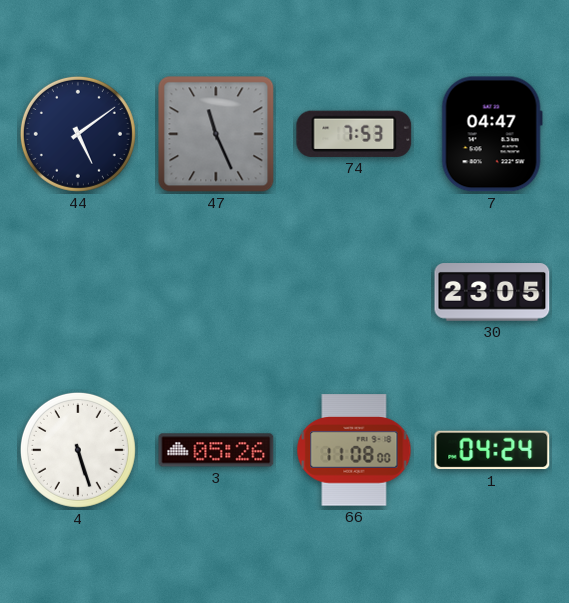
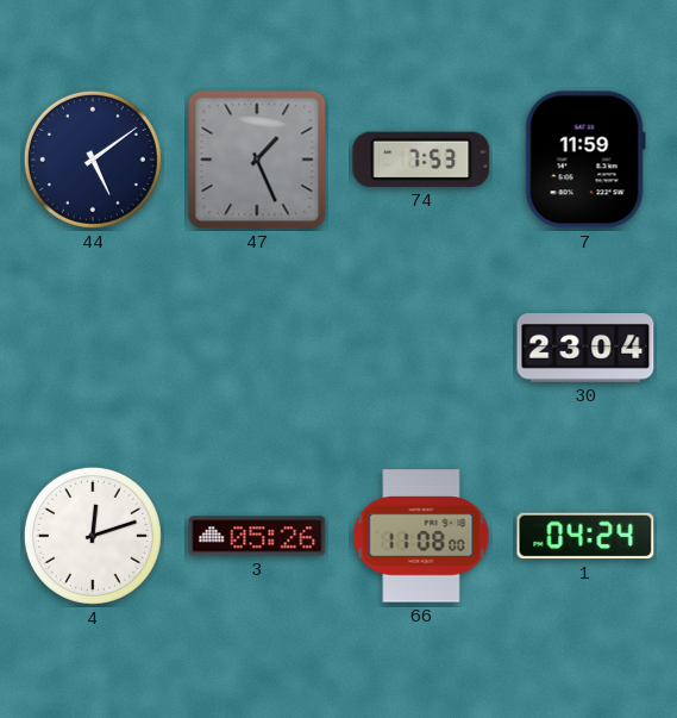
47: 11:26 -> 1:26
7: 04:47 -> 11:59
30: 23:05 -> 23:04
4: 5:27 -> 12:12
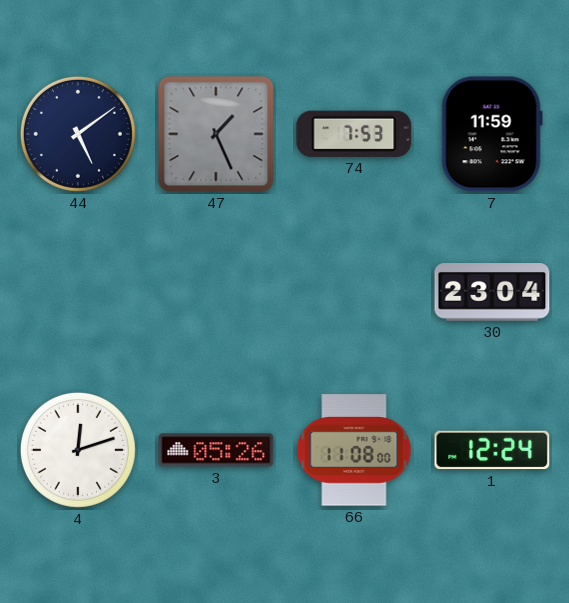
1: 04:24 -> 12:24
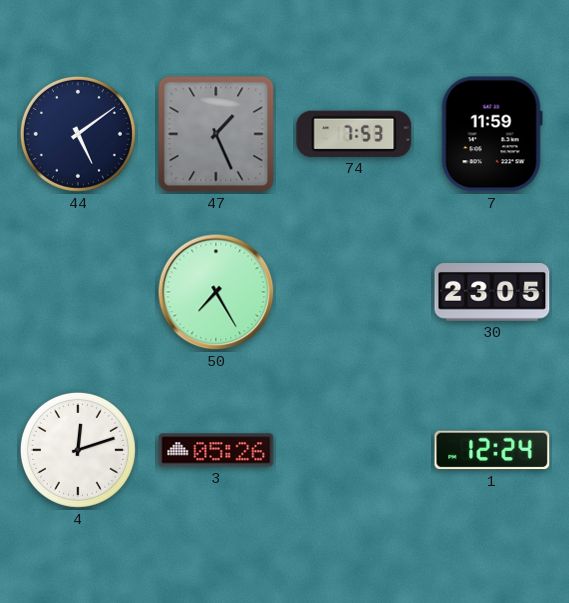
50: none -> 7:25
30: 23:04 -> 23:05
66: 11:08 -> none
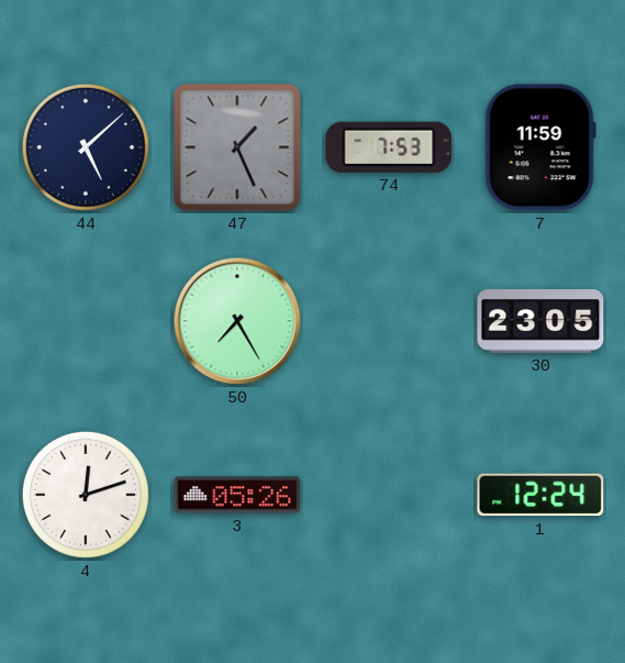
44: 5:09 -> 5:08
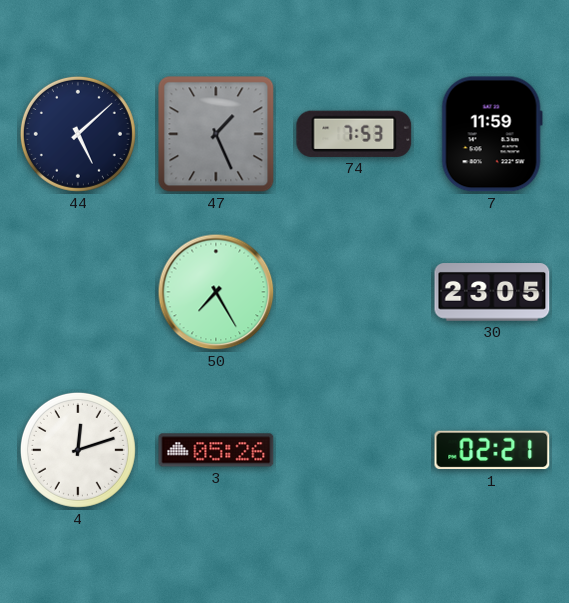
1: 12:24 -> 02:21
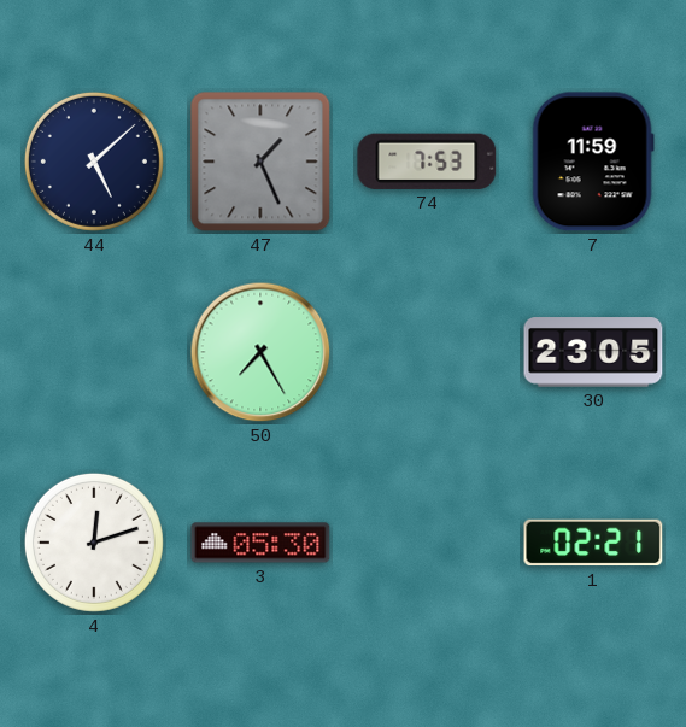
3: 05:26 -> 05:30
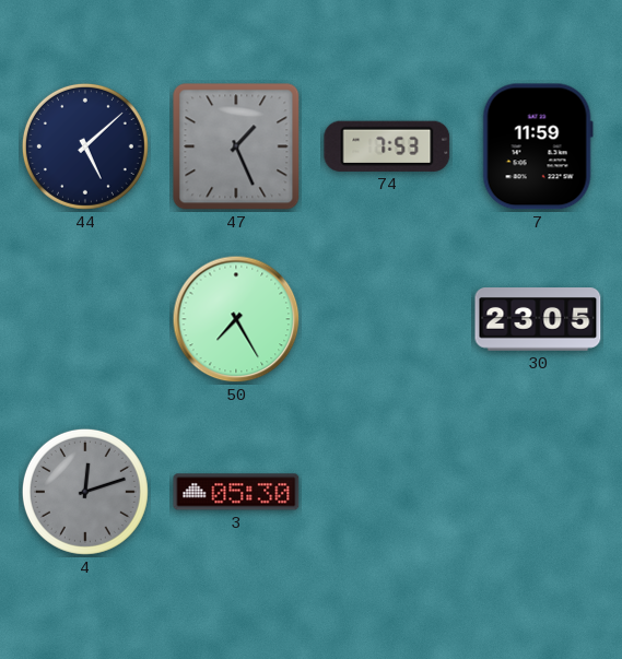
4 dial: white -> grey
1: 02:21 -> none
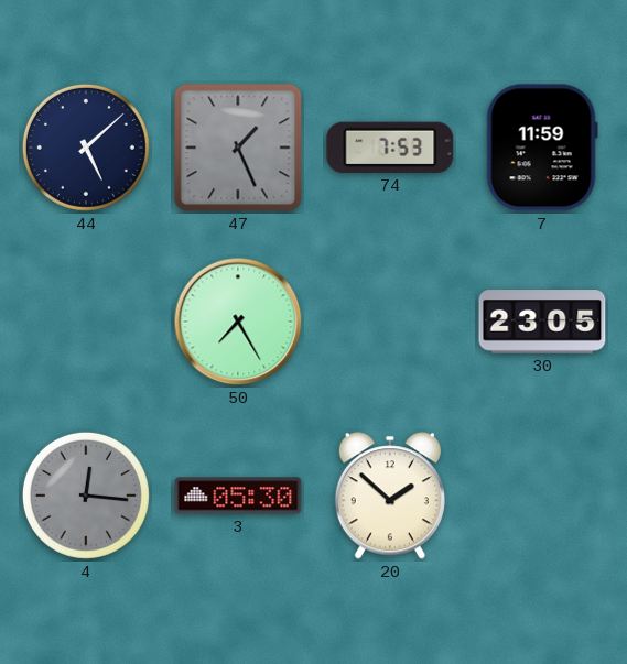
4: 12:12 -> 12:16
20: none -> 1:52
